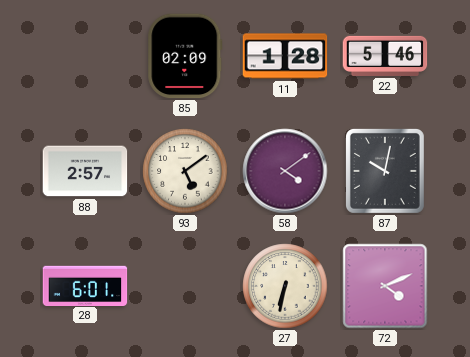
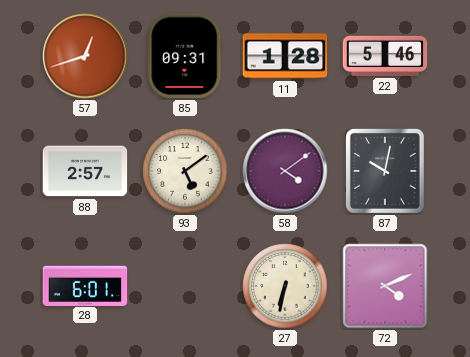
57: none -> 12:42
85: 02:09 -> 09:31
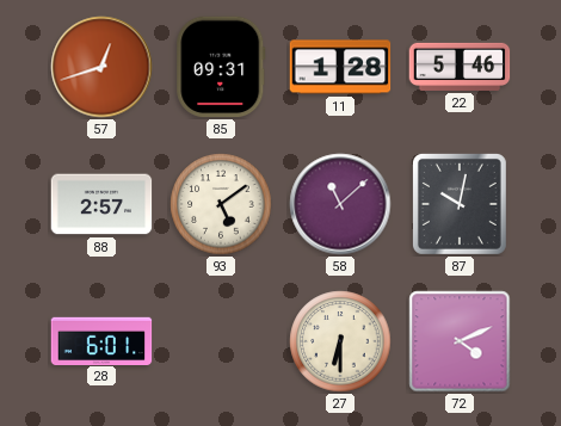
58: 4:09 -> 11:08
27: 6:32 -> 6:30
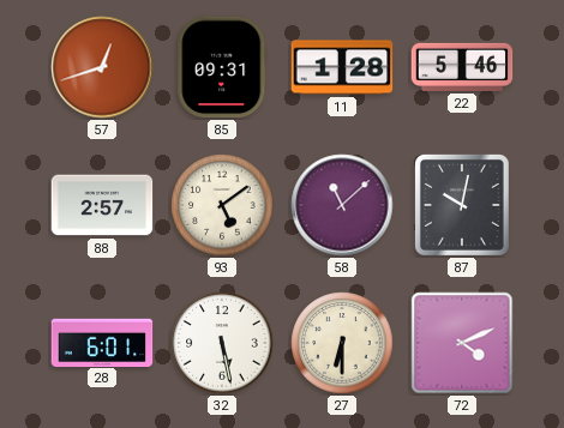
32: none -> 5:28
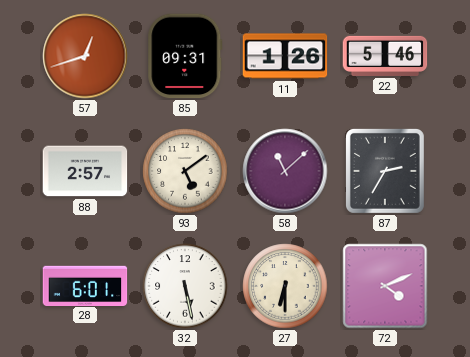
11: 1:28 -> 1:26
87: 10:02 -> 2:35
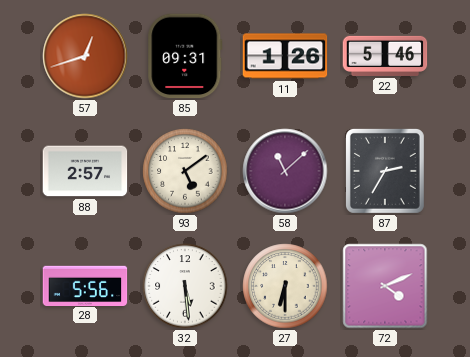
28: 6:01 -> 5:56
32: 5:28 -> 5:29
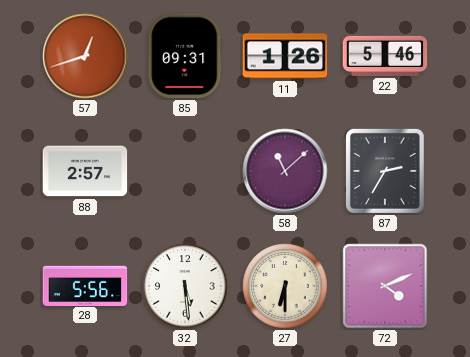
93: 5:09 -> none
